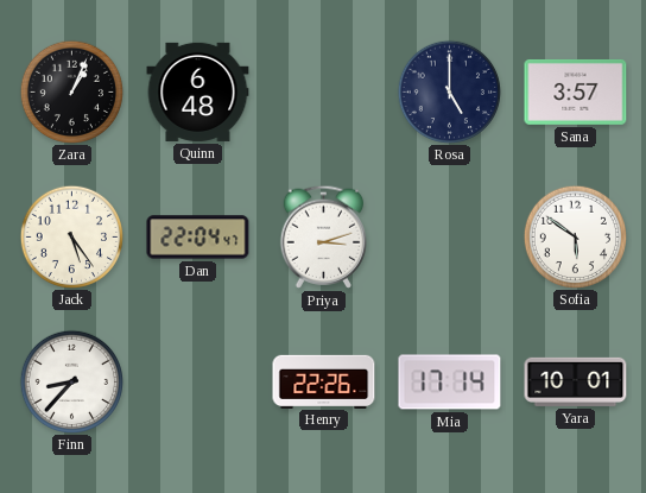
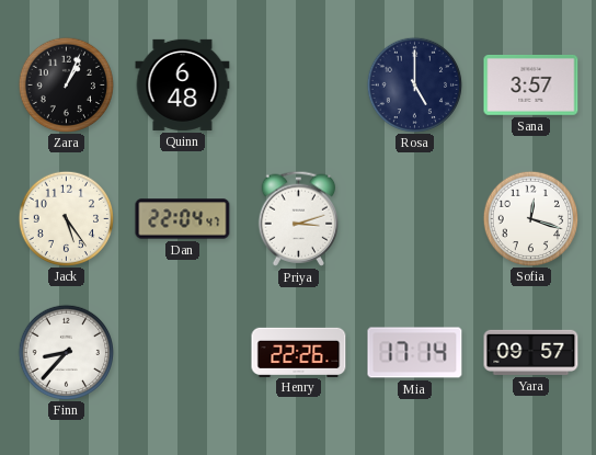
Sofia: 5:51 -> 12:18
Yara: 10:01 -> 09:57
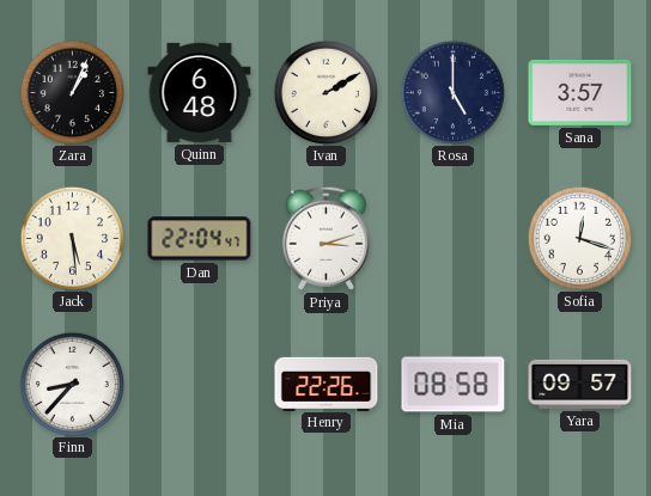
Ivan: none -> 2:10
Jack: 5:24 -> 5:29
Mia: 17:14 -> 08:58
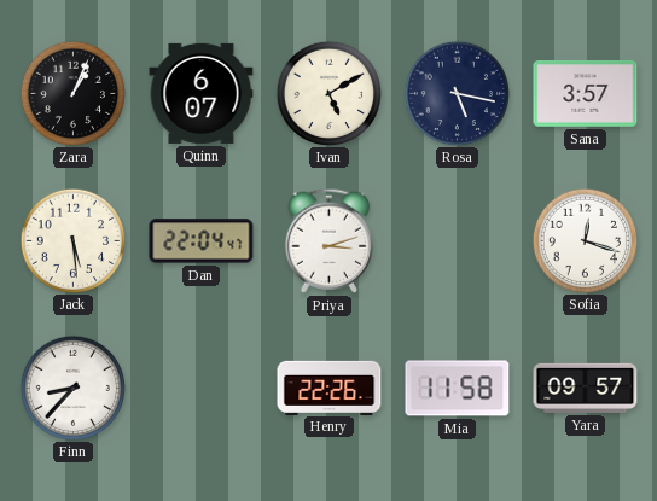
Quinn: 6:48 -> 6:07
Ivan: 2:10 -> 5:10
Rosa: 5:00 -> 5:17
Mia: 08:58 -> 11:58
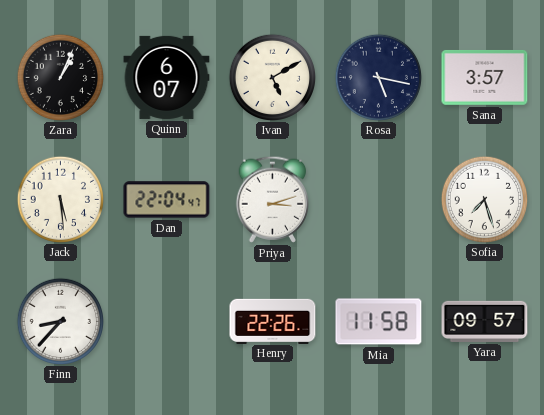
Sofia: 12:18 -> 7:27
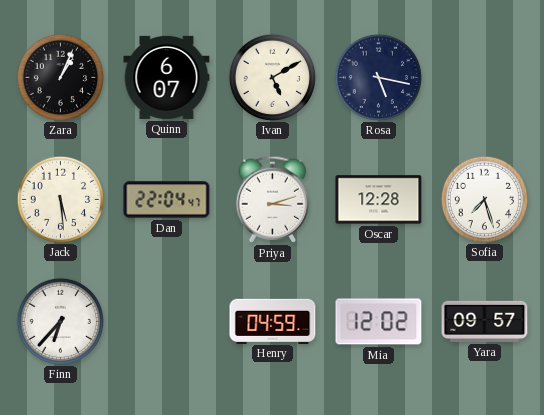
Sana: 3:57 -> none
Oscar: none -> 12:28
Finn: 8:37 -> 6:37
Henry: 22:26 -> 04:59
Mia: 11:58 -> 12:02
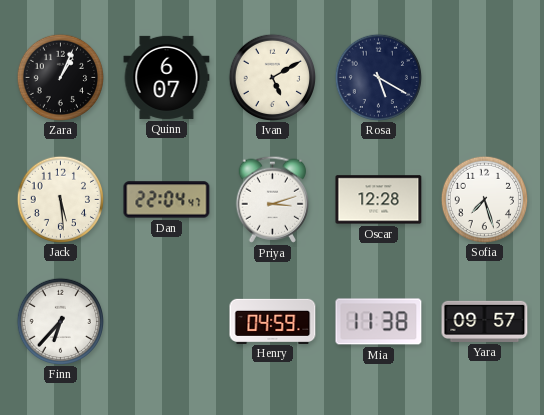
Rosa: 5:17 -> 5:20
Mia: 12:02 -> 11:38
